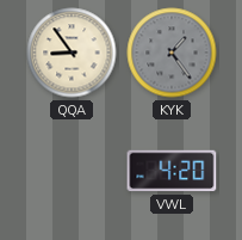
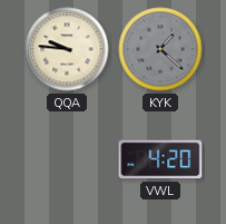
QQA: 8:54 -> 9:46
KYK: 1:24 -> 1:22
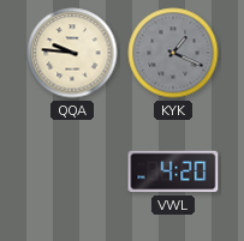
KYK: 1:22 -> 1:19
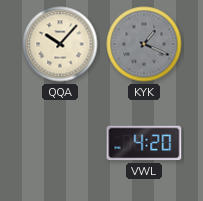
QQA: 9:46 -> 10:07
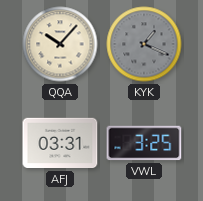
AFJ: none -> 03:31
VWL: 4:20 -> 3:25
